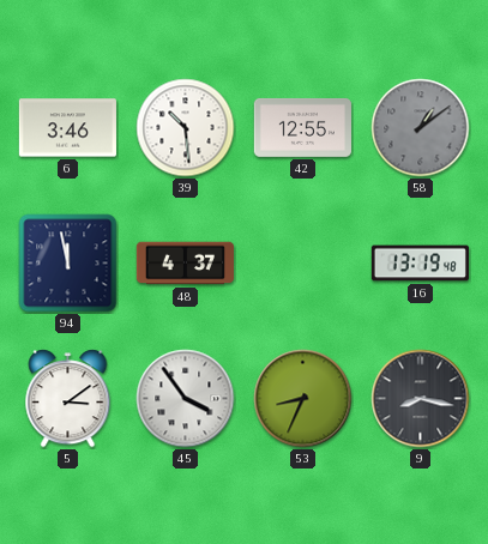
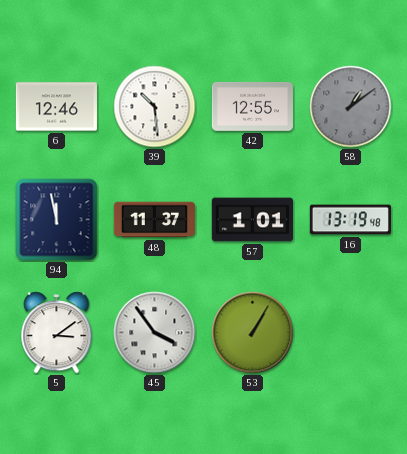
6: 3:46 -> 12:46
48: 4:37 -> 11:37
57: none -> 1:01
53: 8:34 -> 1:05
9: 8:17 -> none
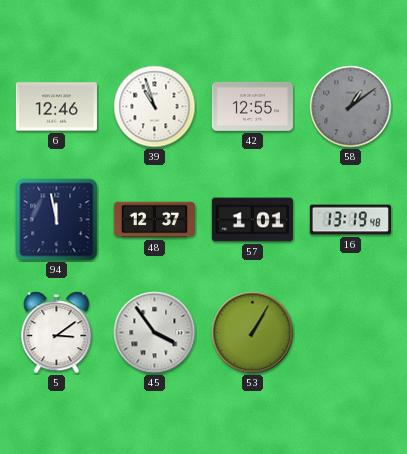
39: 10:29 -> 10:57
48: 11:37 -> 12:37
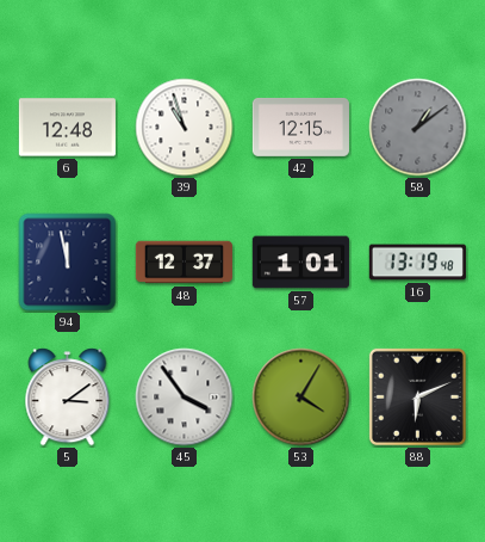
6: 12:46 -> 12:48
42: 12:55 -> 12:15
53: 1:05 -> 4:05
88: none -> 6:11
